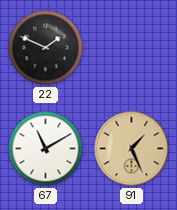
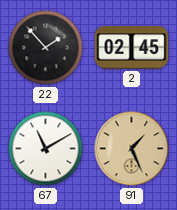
22: 1:49 -> 1:53
2: none -> 02:45
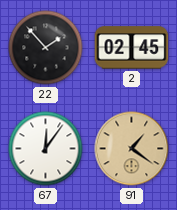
67: 11:10 -> 12:06
91: 1:26 -> 1:21
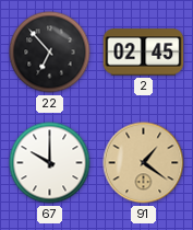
22: 1:53 -> 6:53
67: 12:06 -> 10:00
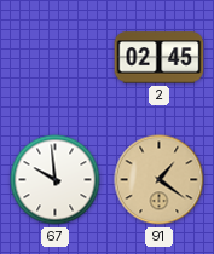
22: 6:53 -> none
67: 10:00 -> 9:59
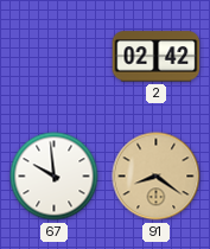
2: 02:45 -> 02:42
91: 1:21 -> 8:21
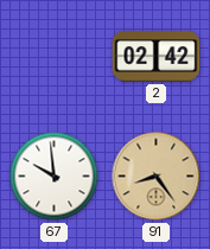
91: 8:21 -> 8:24
